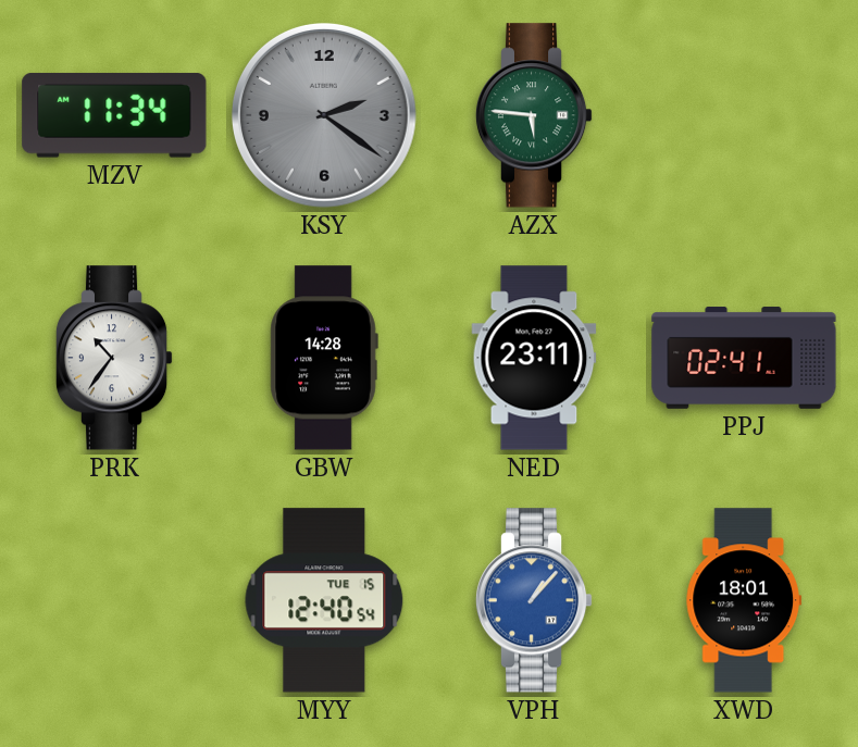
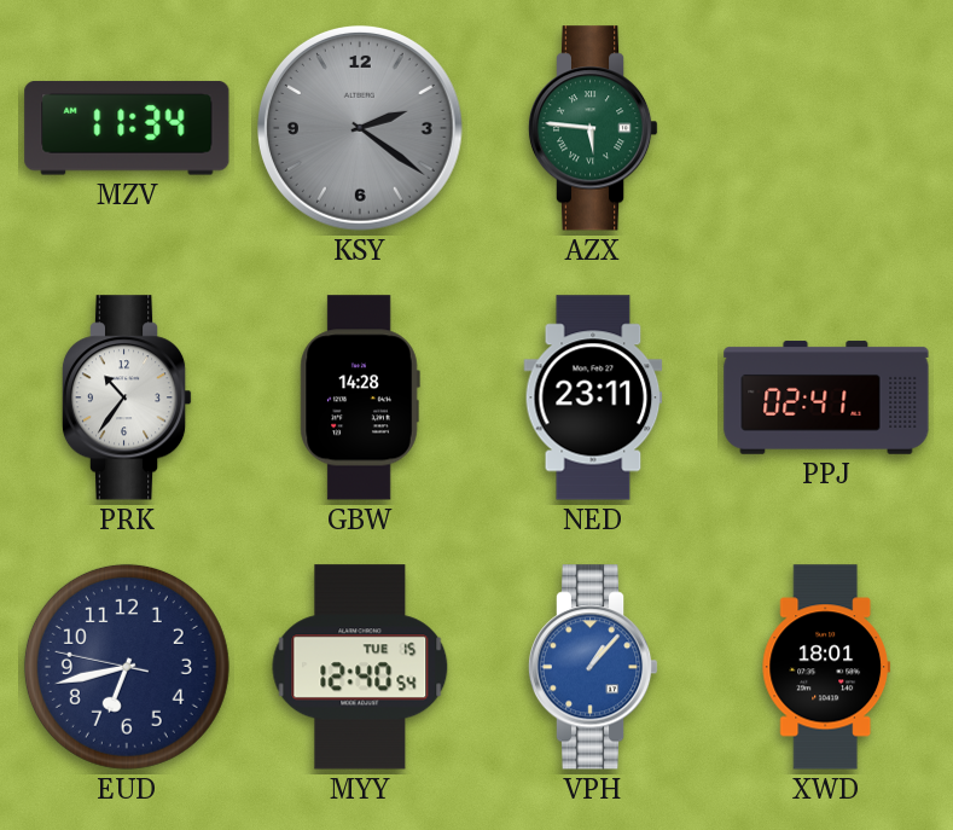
EUD: none -> 6:42
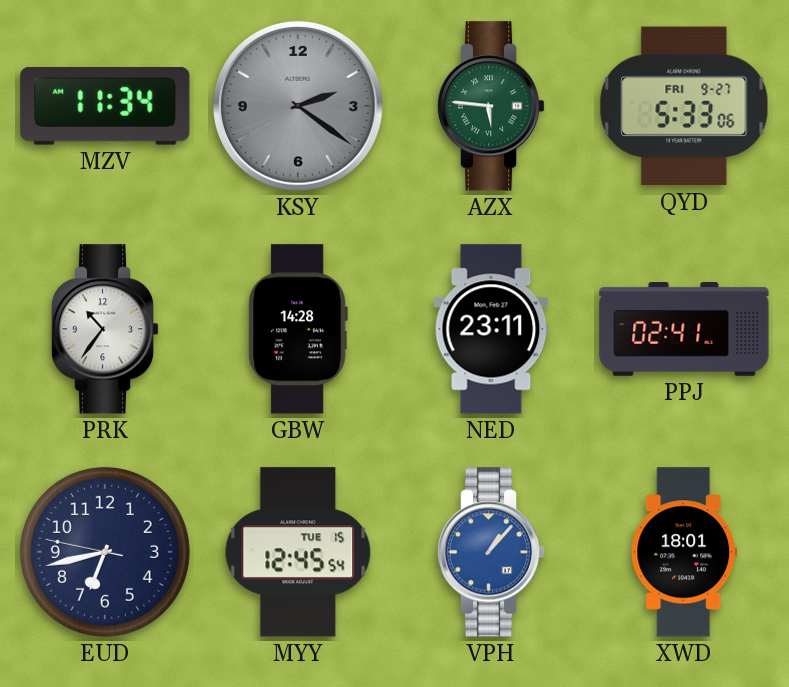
QYD: none -> 5:33
MYY: 12:40 -> 12:45
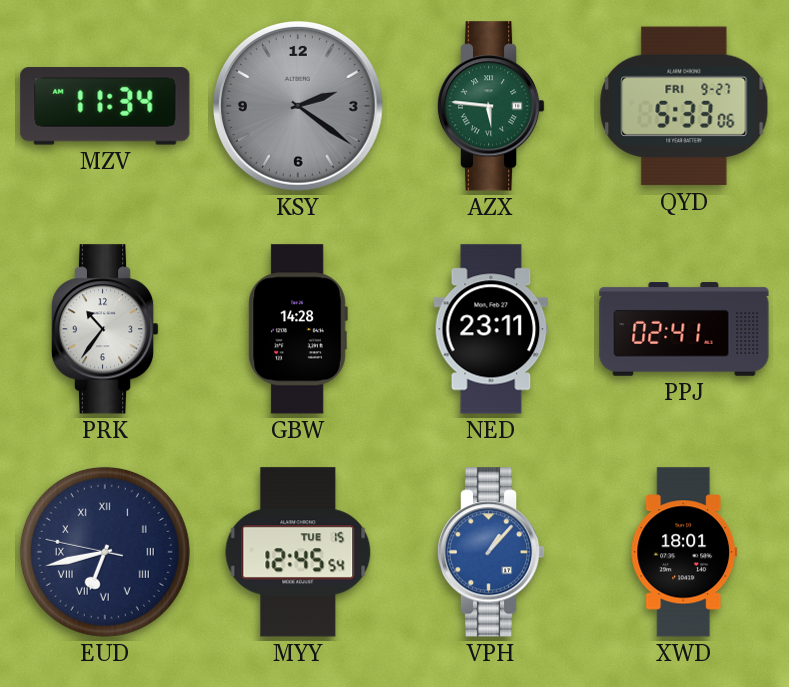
EUD numerals: Arabic -> Roman
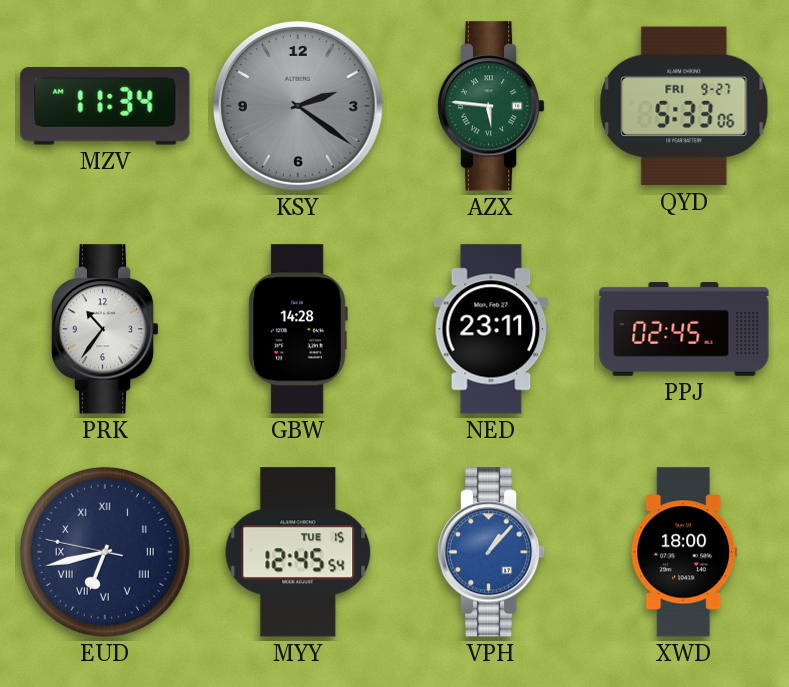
PPJ: 02:41 -> 02:45
XWD: 18:01 -> 18:00
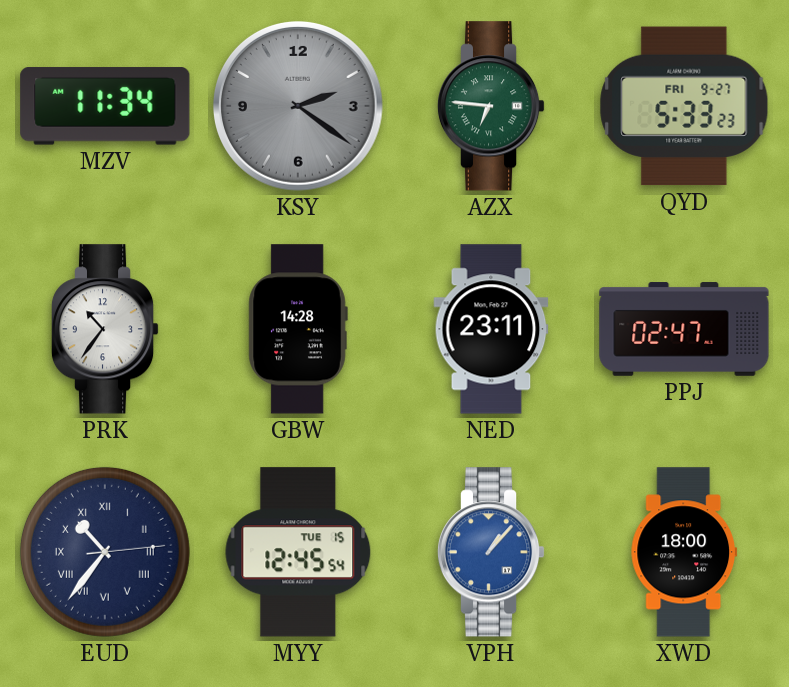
AZX: 5:46 -> 6:46
QYD: 5:33:06 -> 5:33:23
PPJ: 02:45 -> 02:47
EUD: 6:42 -> 10:36
